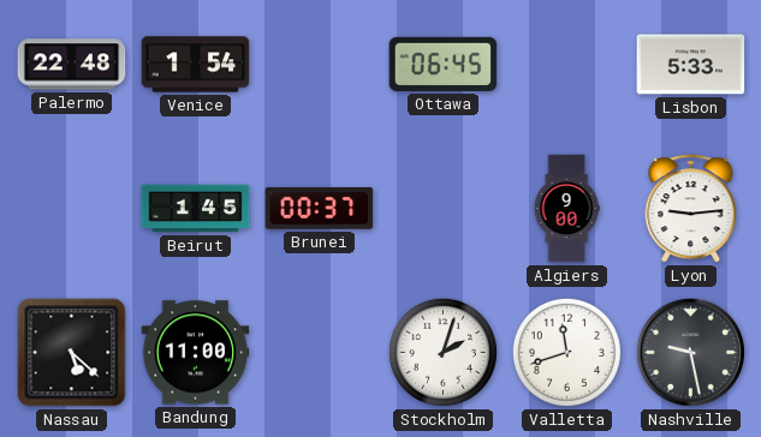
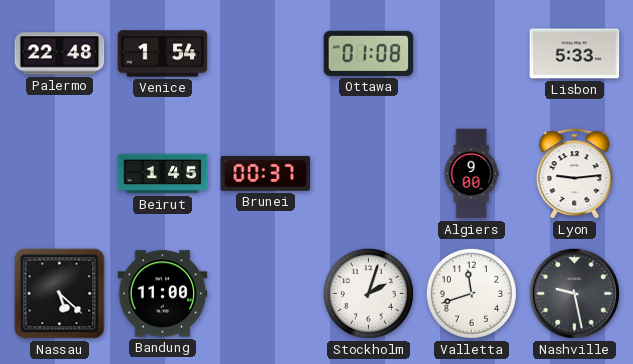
Ottawa: 06:45 -> 01:08
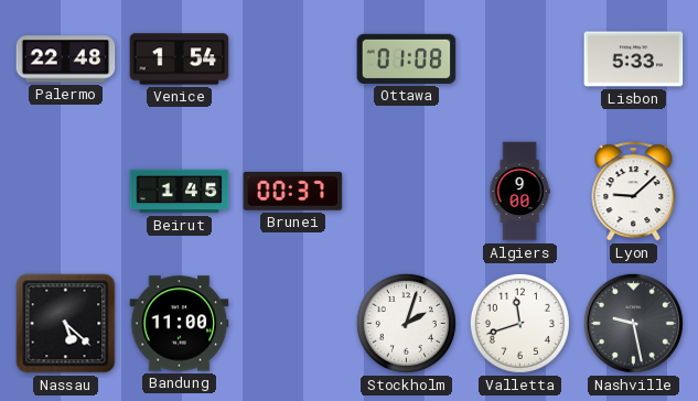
Lyon: 9:14 -> 9:08
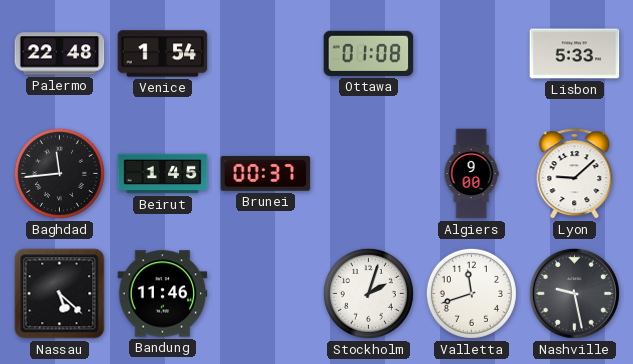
Baghdad: none -> 11:44
Bandung: 11:00 -> 11:46
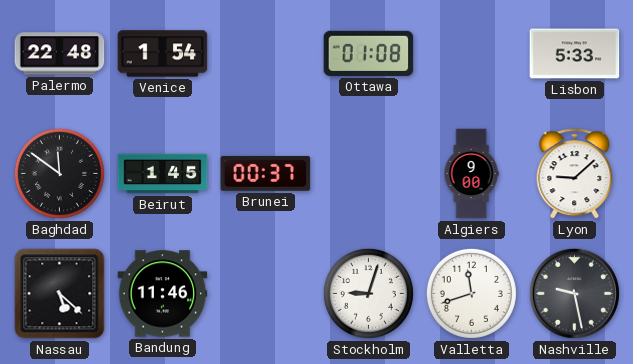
Baghdad: 11:44 -> 11:51
Stockholm: 2:03 -> 9:03
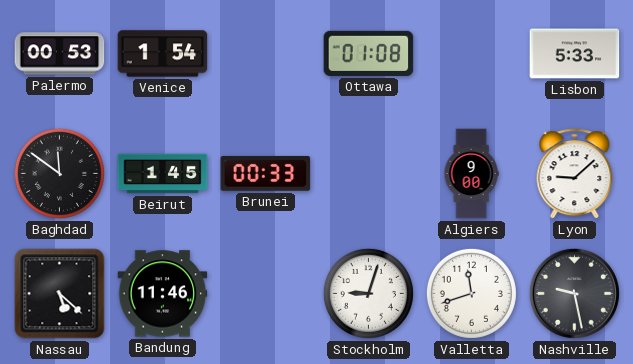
Palermo: 22:48 -> 00:53
Brunei: 00:37 -> 00:33
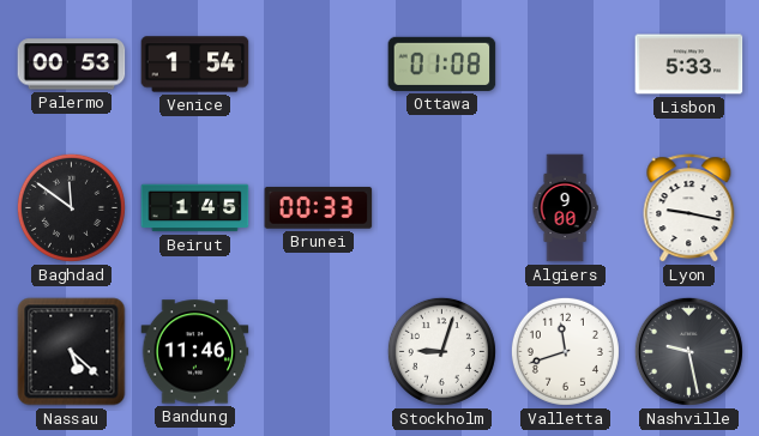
Lyon: 9:08 -> 9:17
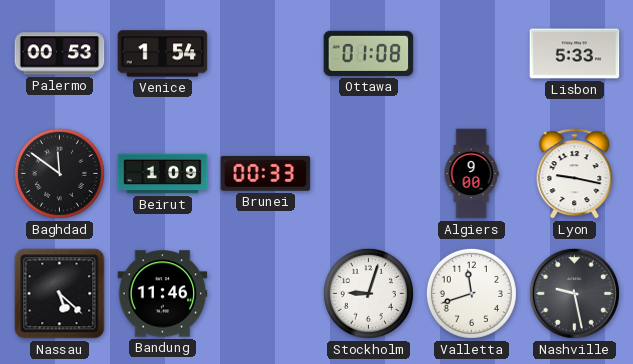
Beirut: 1:45 -> 1:09
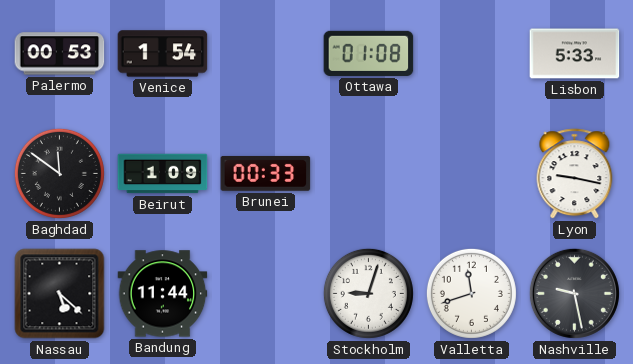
Algiers: 9:00 -> none
Bandung: 11:46 -> 11:44
